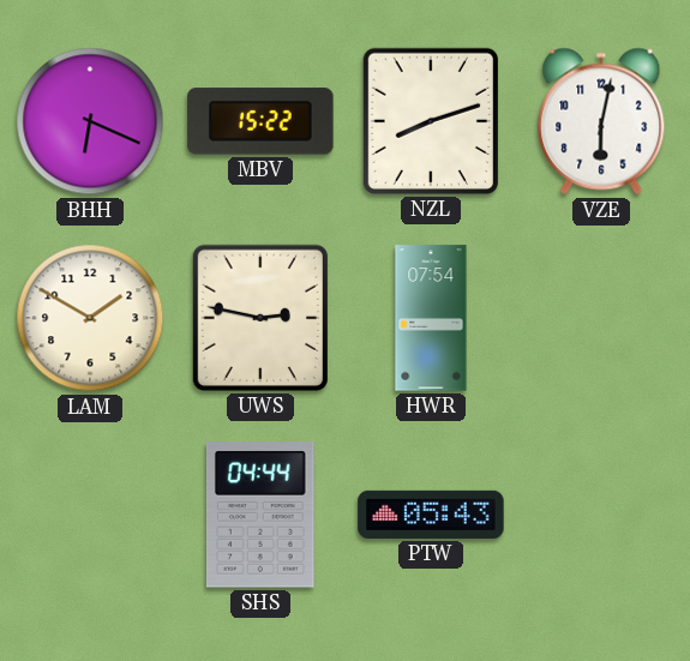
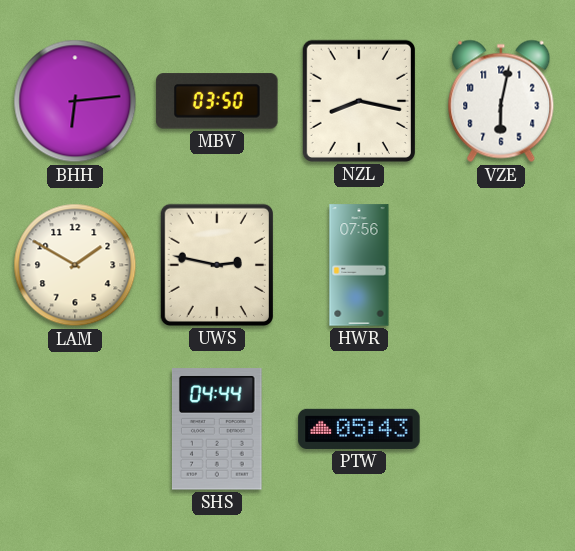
BHH: 6:19 -> 6:14
MBV: 15:22 -> 03:50
NZL: 8:12 -> 8:17
HWR: 07:54 -> 07:56
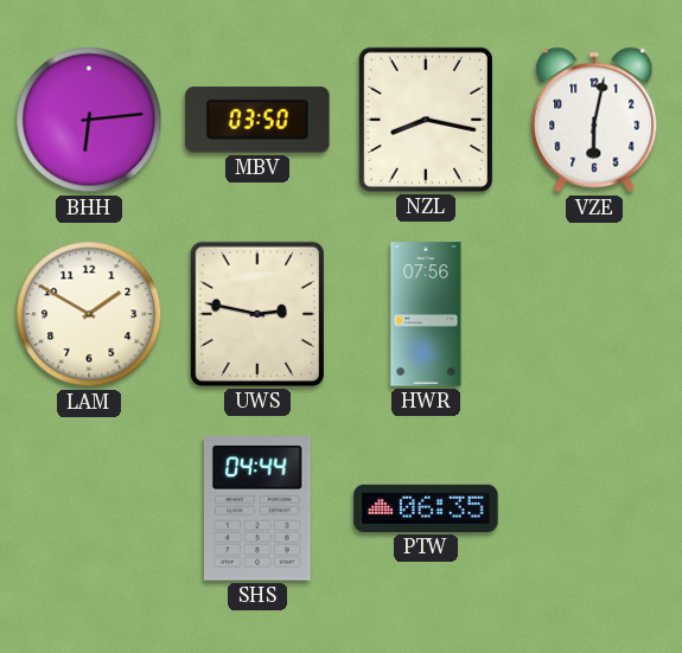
PTW: 05:43 -> 06:35
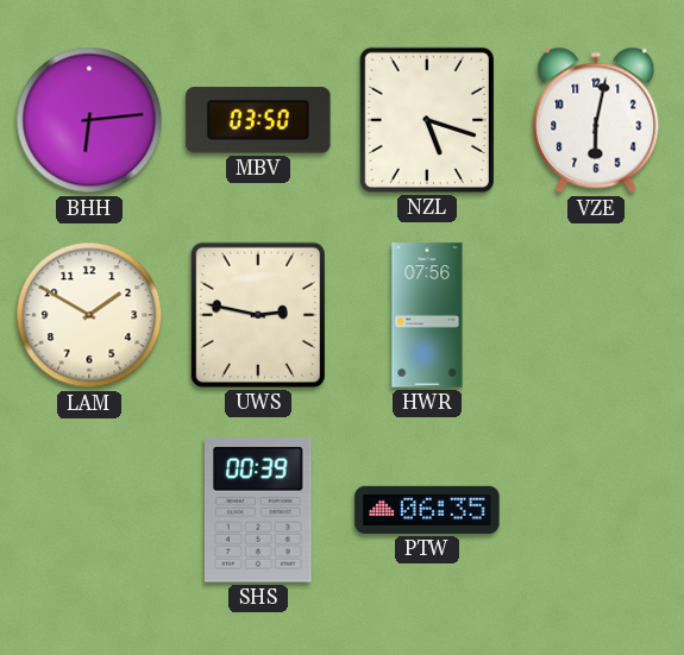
NZL: 8:17 -> 5:18
SHS: 04:44 -> 00:39
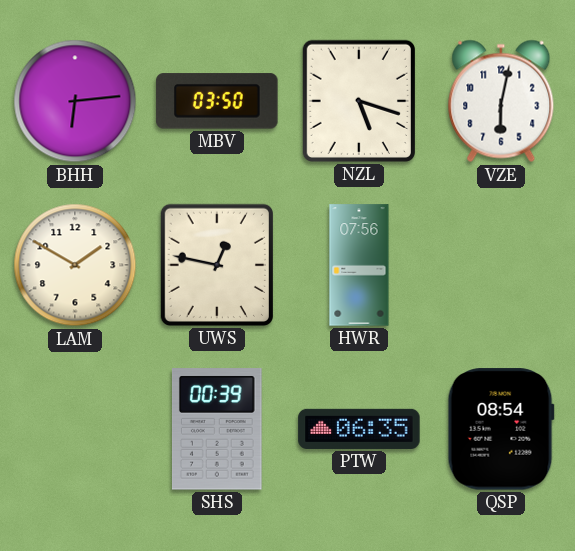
UWS: 2:47 -> 12:47
QSP: none -> 08:54
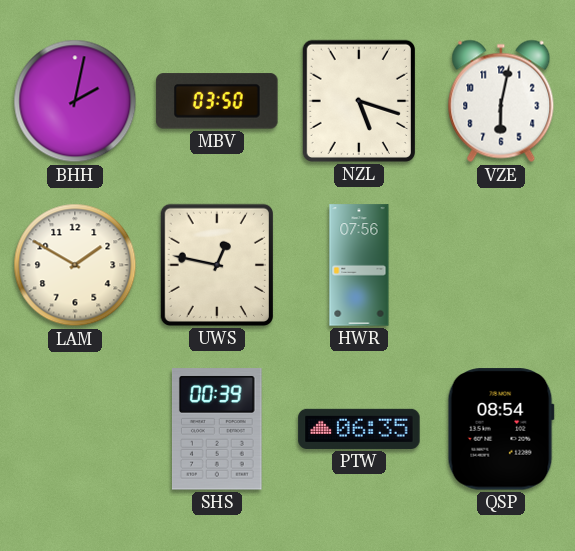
BHH: 6:14 -> 2:02
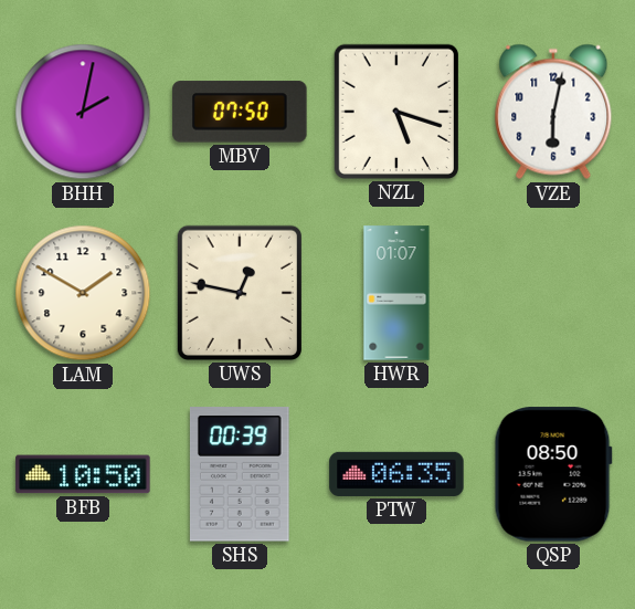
MBV: 03:50 -> 07:50
HWR: 07:56 -> 01:07
BFB: none -> 10:50
QSP: 08:54 -> 08:50
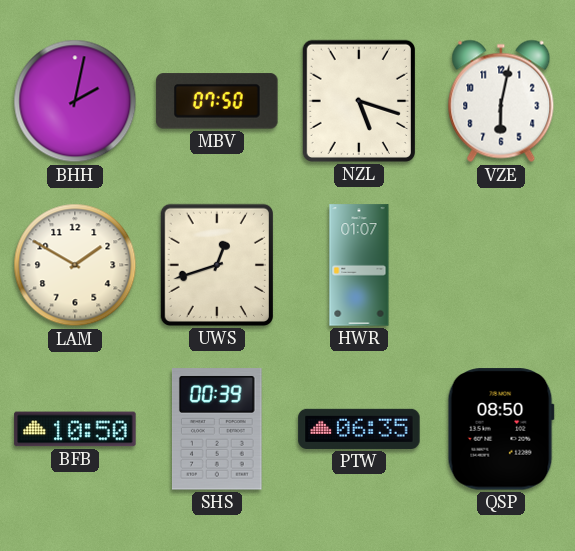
UWS: 12:47 -> 12:42
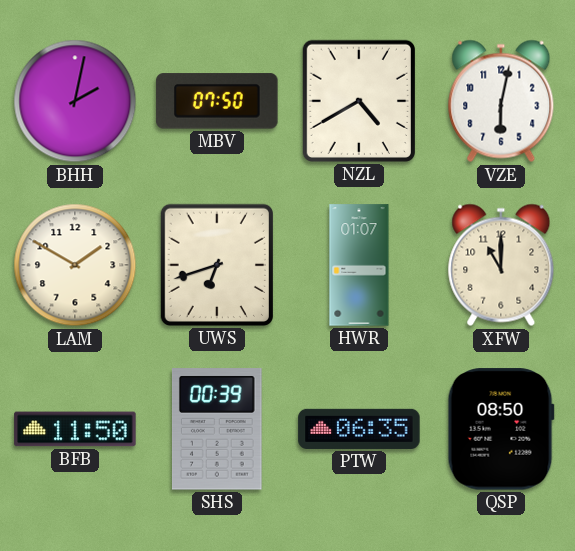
NZL: 5:18 -> 4:40
UWS: 12:42 -> 6:42
XFW: none -> 11:00
BFB: 10:50 -> 11:50
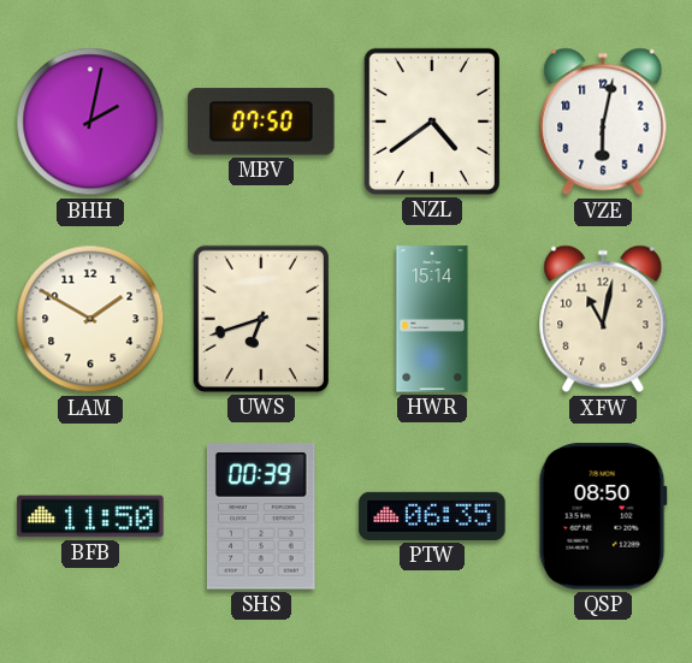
NZL: 4:40 -> 4:39
HWR: 01:07 -> 15:14
XFW: 11:00 -> 11:02
